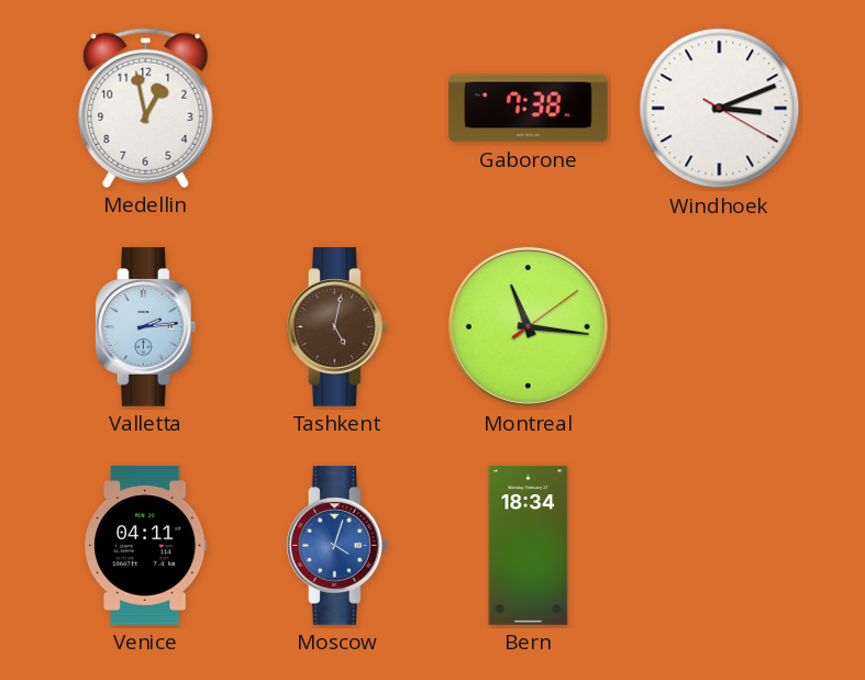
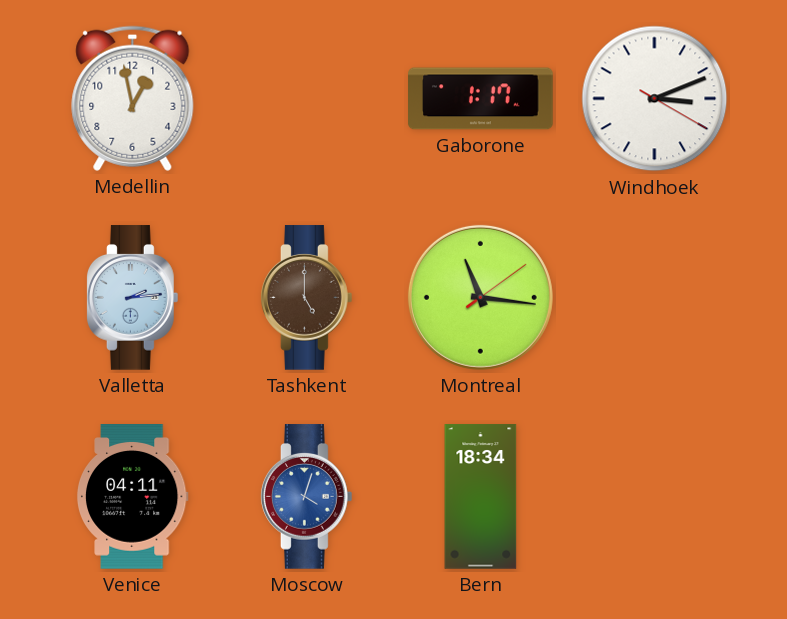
Gaborone: 7:38 -> 1:17
Tashkent: 5:02 -> 5:00
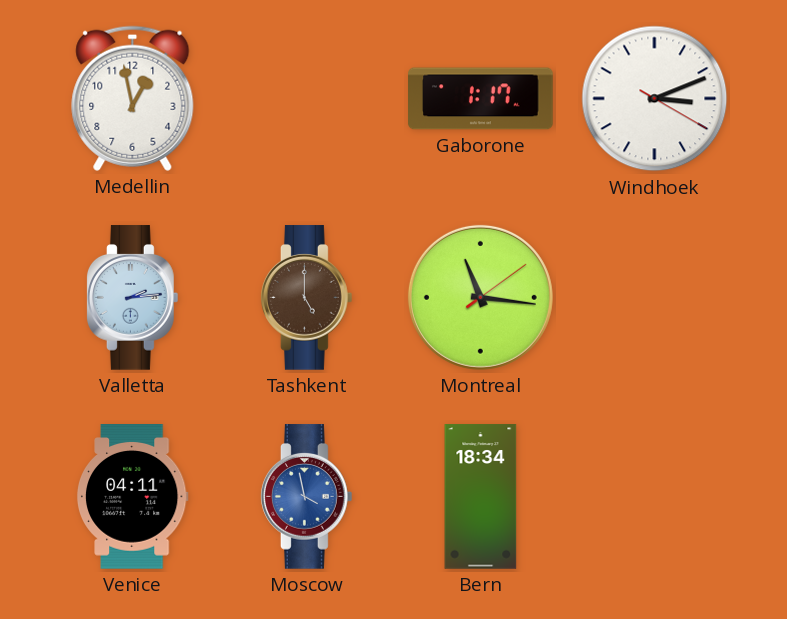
Moscow: 4:03 -> 3:58
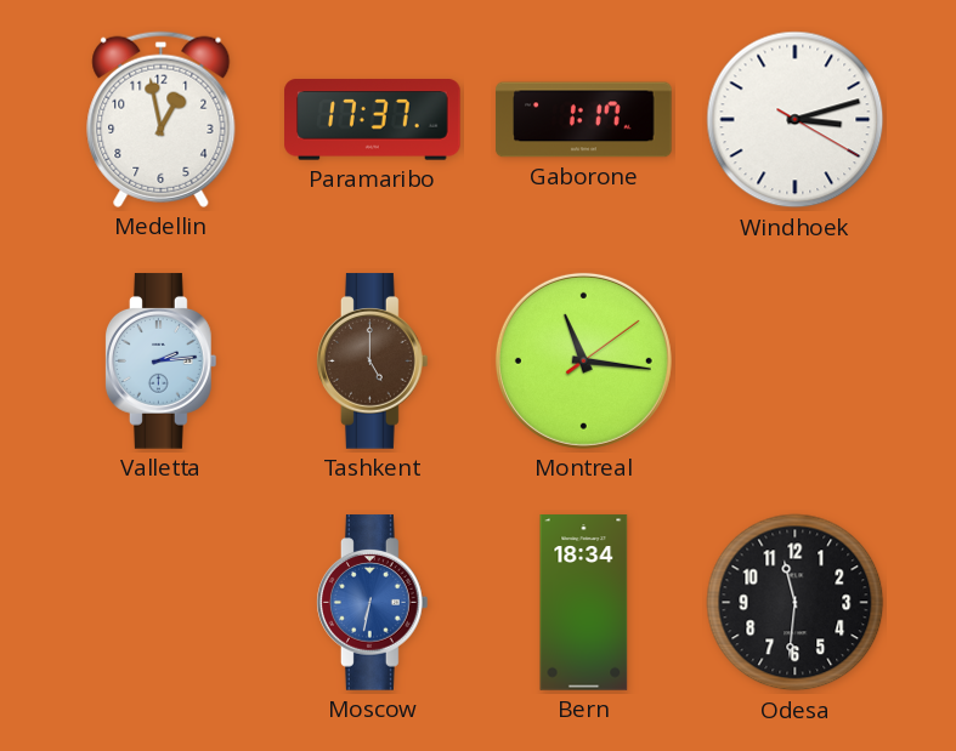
Paramaribo: none -> 17:37
Windhoek: 3:11 -> 3:12
Venice: 04:11 -> none
Moscow: 3:58 -> 6:32
Odesa: none -> 11:31
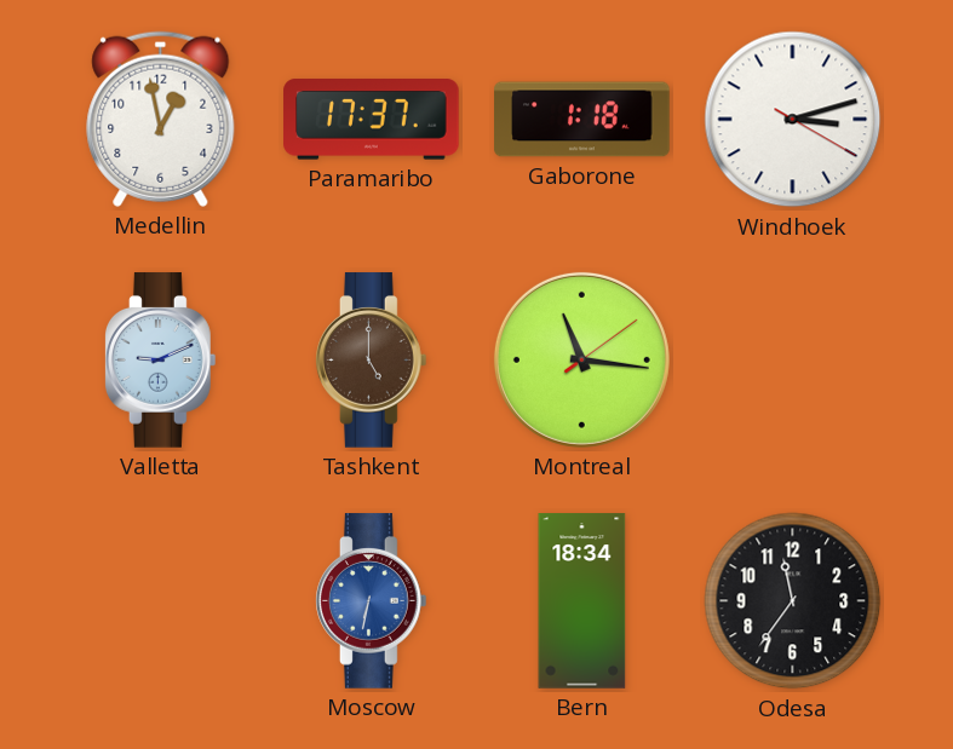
Gaborone: 1:17 -> 1:18
Valletta: 2:14 -> 9:11
Odesa: 11:31 -> 11:36
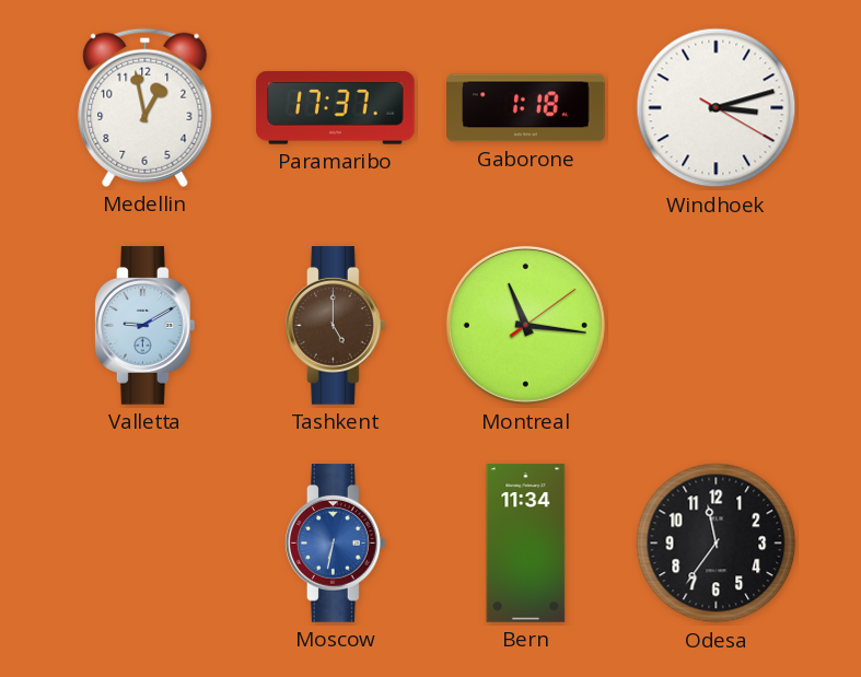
Valletta: 9:11 -> 9:10
Bern: 18:34 -> 11:34
